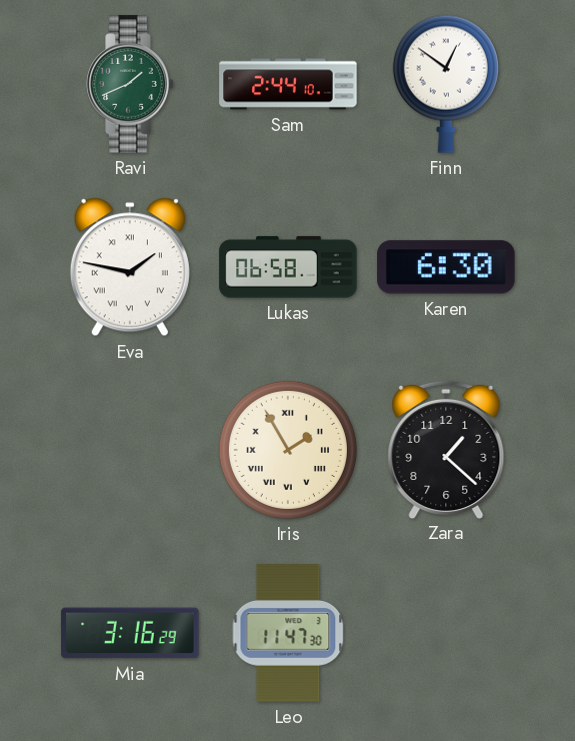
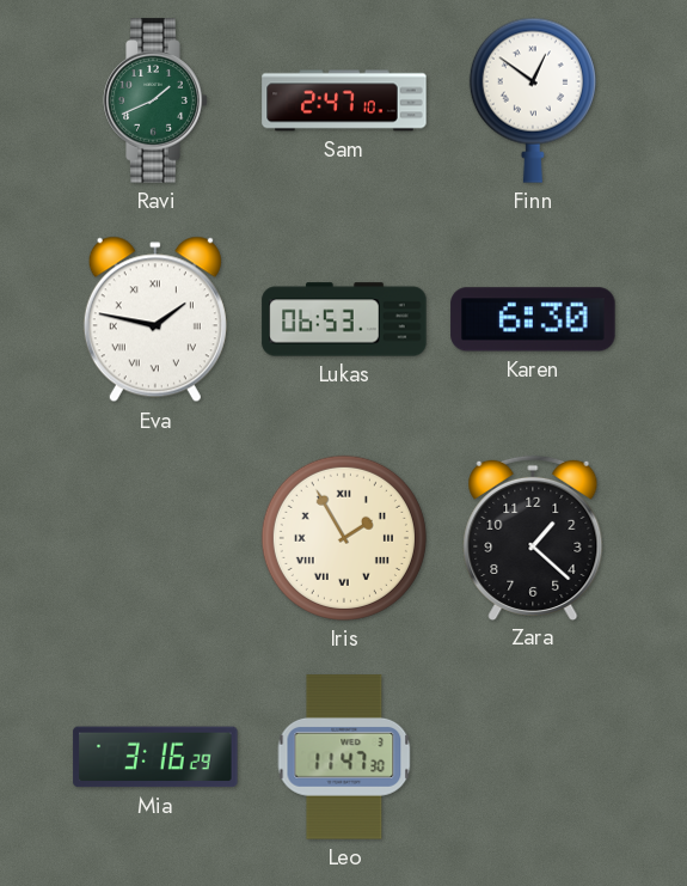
Sam: 2:44 -> 2:47
Lukas: 06:58 -> 06:53
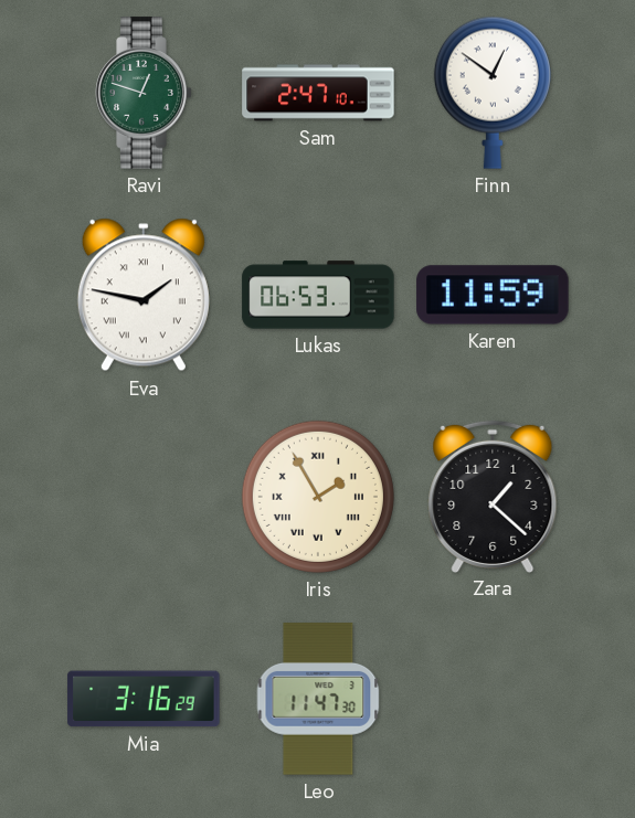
Ravi: 1:41 -> 12:48
Karen: 6:30 -> 11:59
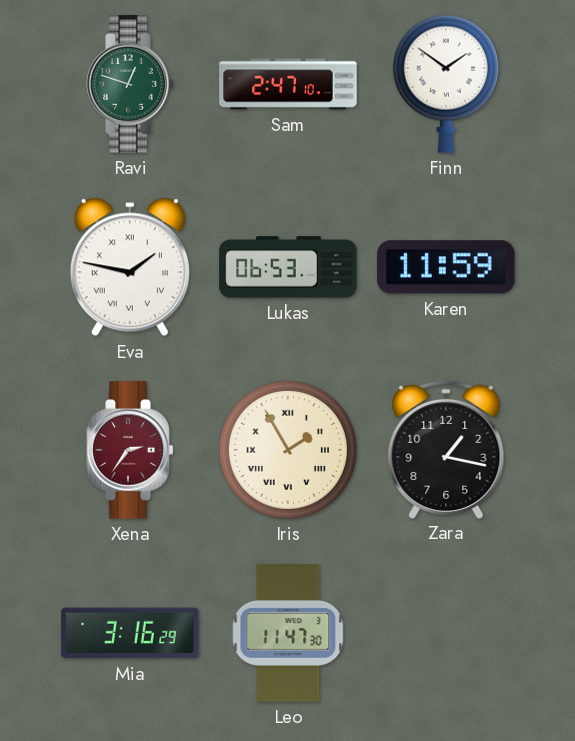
Finn: 12:51 -> 1:51
Xena: none -> 2:36
Zara: 1:22 -> 1:17
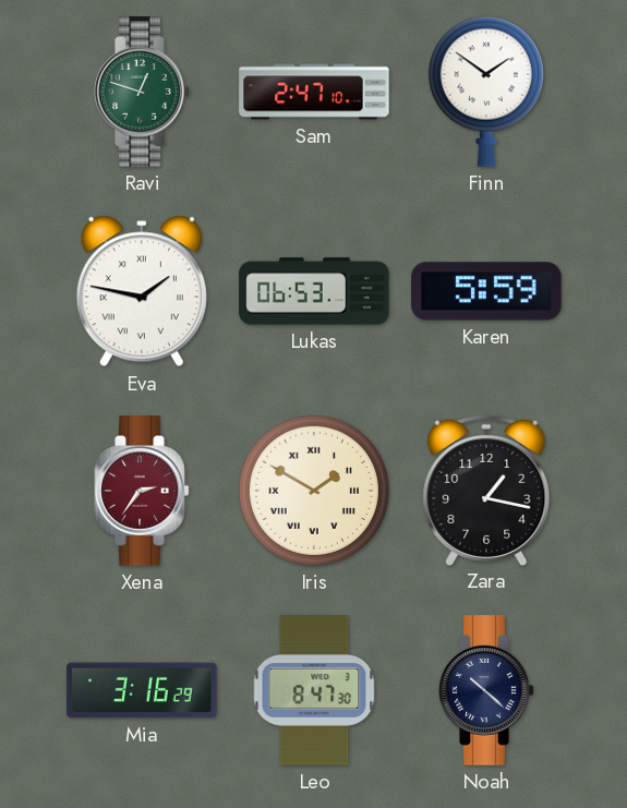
Karen: 11:59 -> 5:59
Iris: 1:55 -> 1:50
Leo: 11:47 -> 8:47
Noah: none -> 10:22
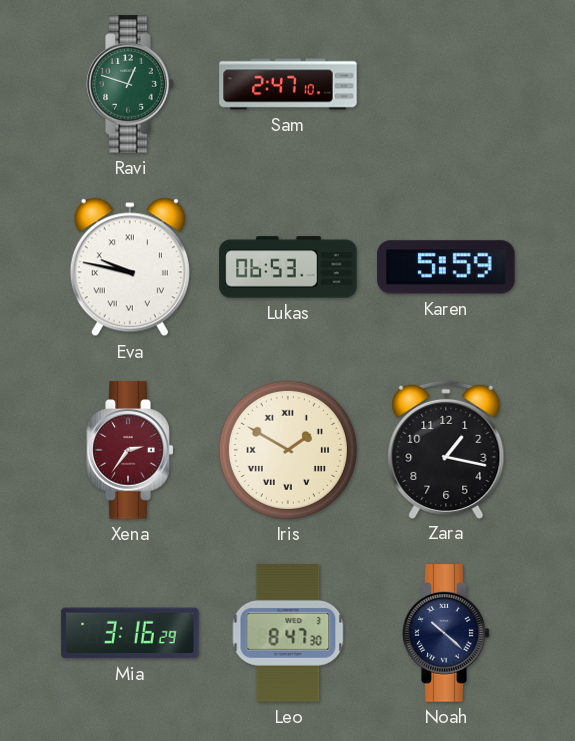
Finn: 1:51 -> none
Eva: 1:47 -> 9:47
